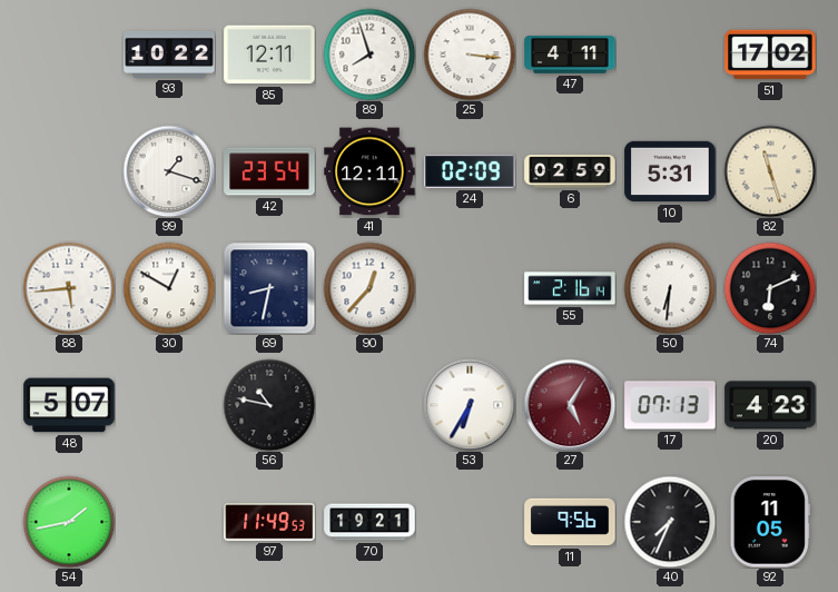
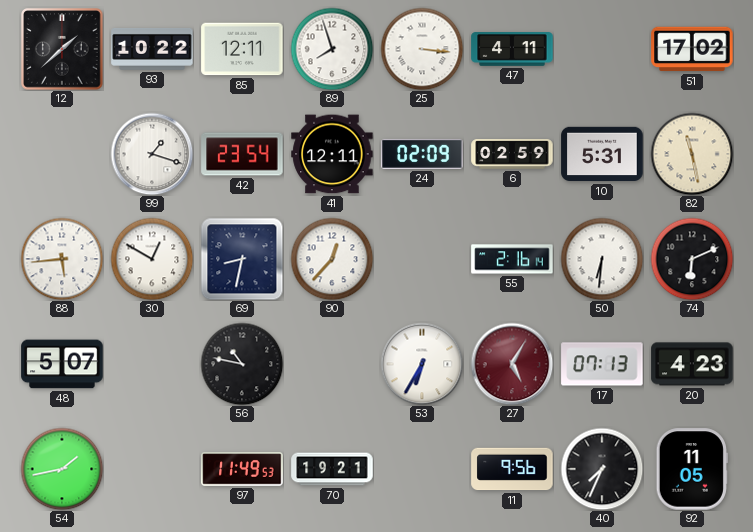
12: none -> 1:38
82: 11:27 -> 11:28
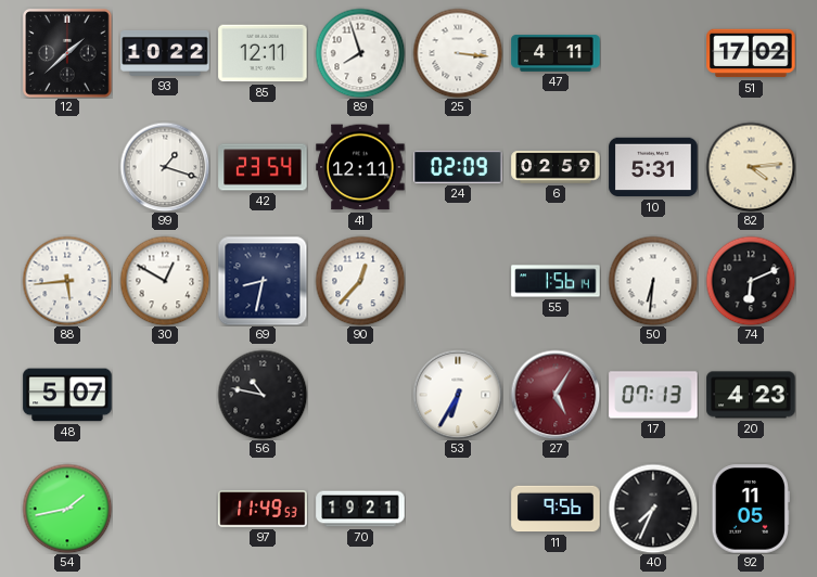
82: 11:28 -> 4:14
55: 2:16 -> 1:56
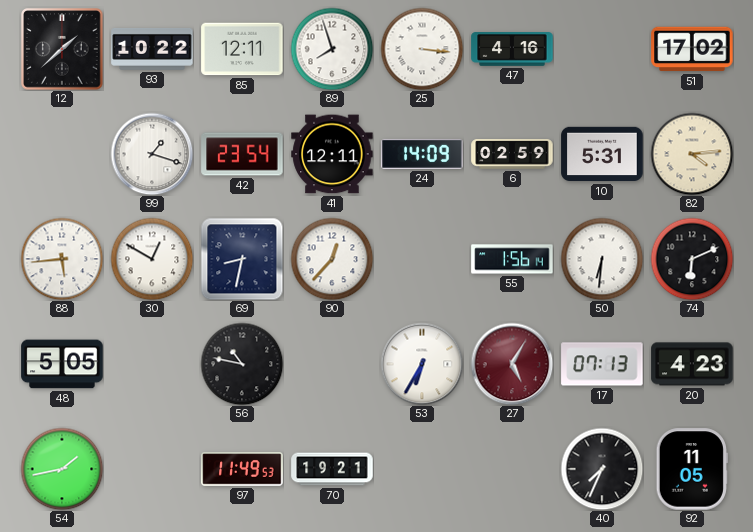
47: 4:11 -> 4:16
24: 02:09 -> 14:09
48: 5:07 -> 5:05
11: 9:56 -> none
